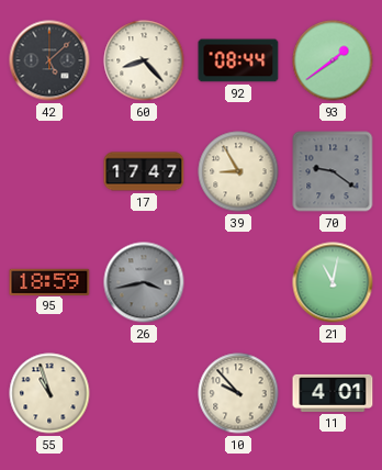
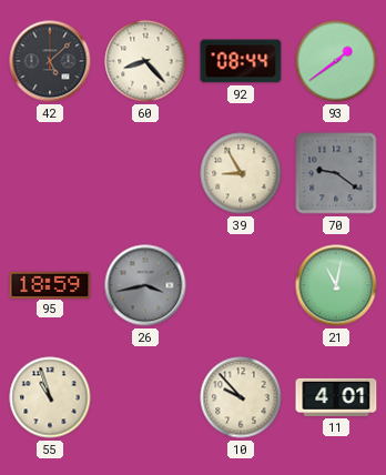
17: 17:47 -> none
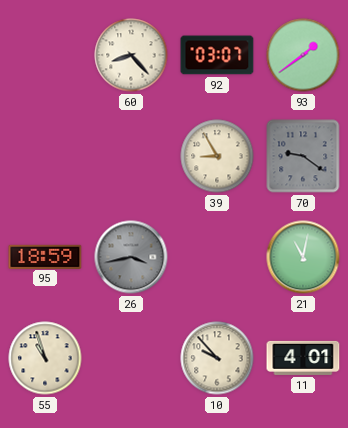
42: 5:08 -> none
92: 08:44 -> 03:07
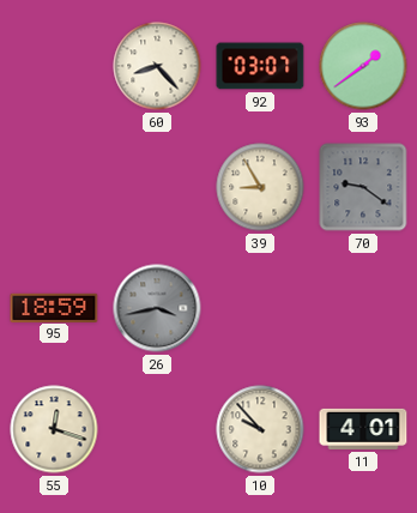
21: 11:02 -> none
55: 10:57 -> 12:18
